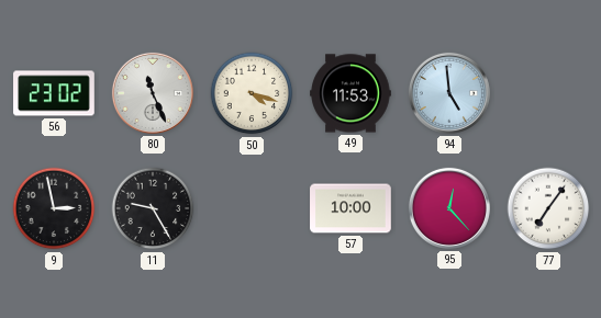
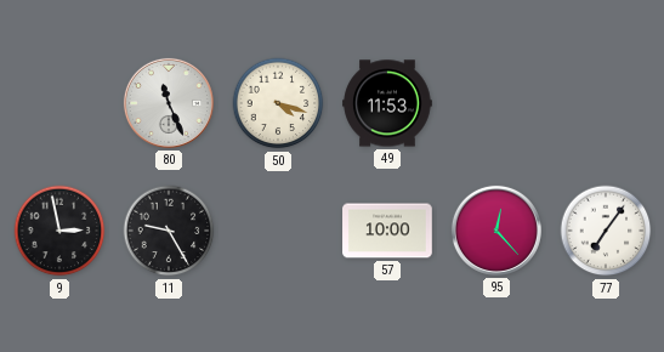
56: 23:02 -> none
94: 4:59 -> none
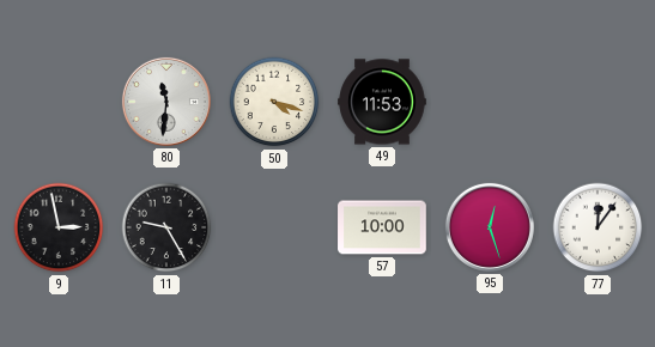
80: 11:26 -> 11:31
95: 12:23 -> 12:27
77: 7:06 -> 12:06
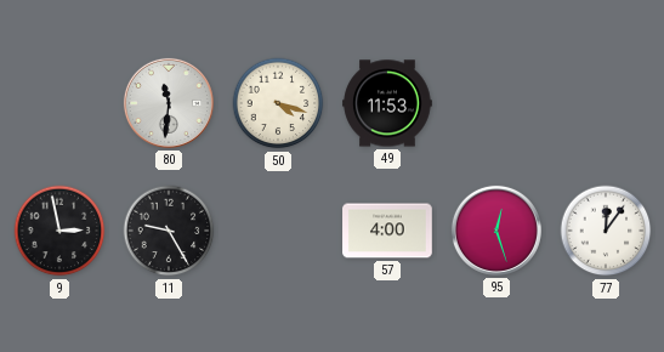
57: 10:00 -> 4:00
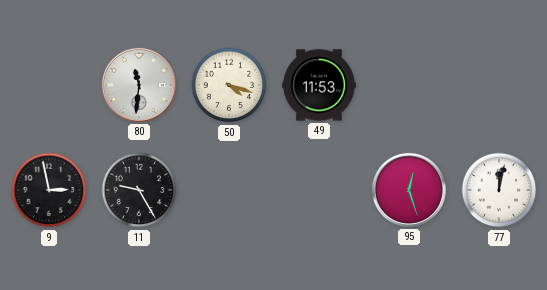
57: 4:00 -> none
77: 12:06 -> 12:02
